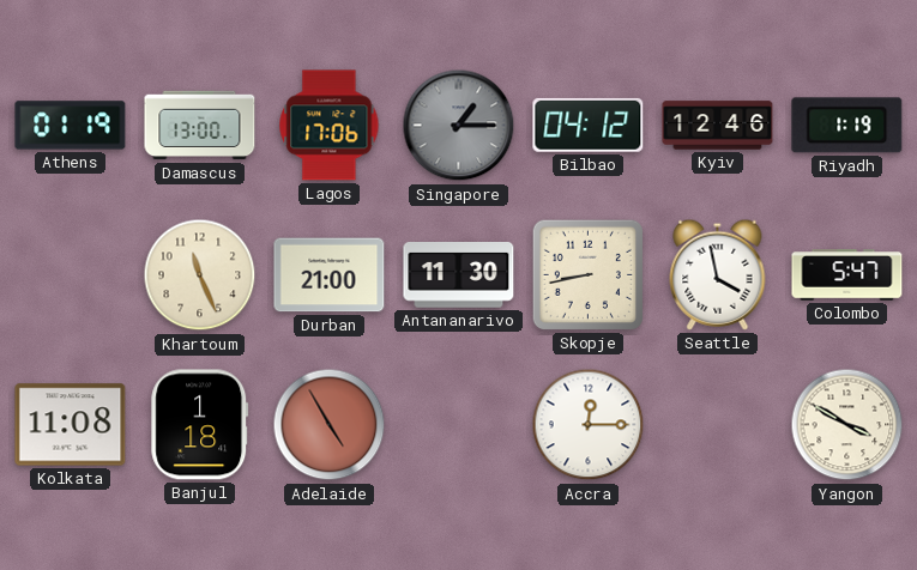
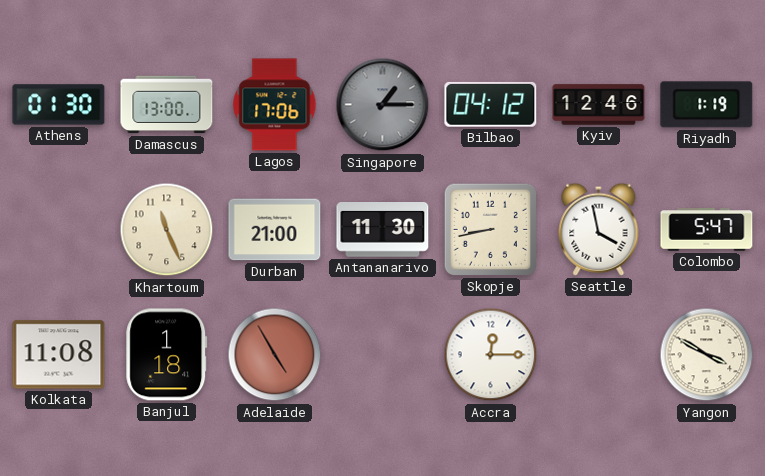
Athens: 01:19 -> 01:30
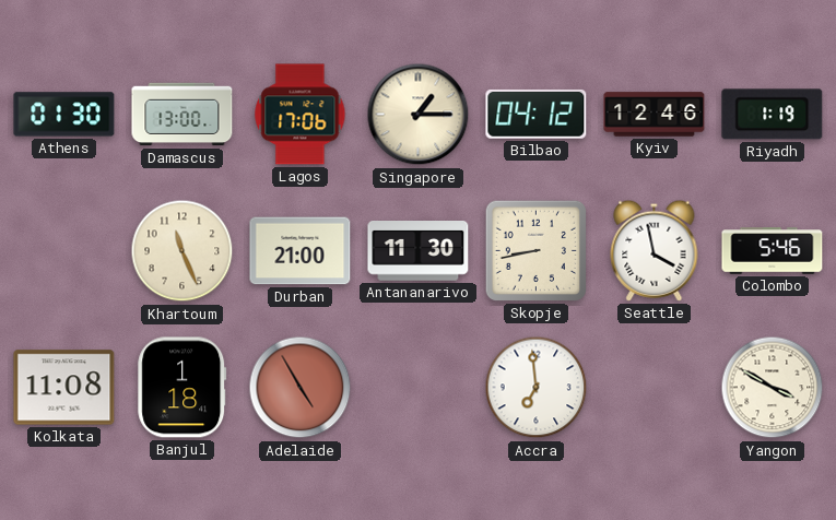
Singapore dial: grey -> cream
Colombo: 5:47 -> 5:46
Accra: 12:15 -> 6:59
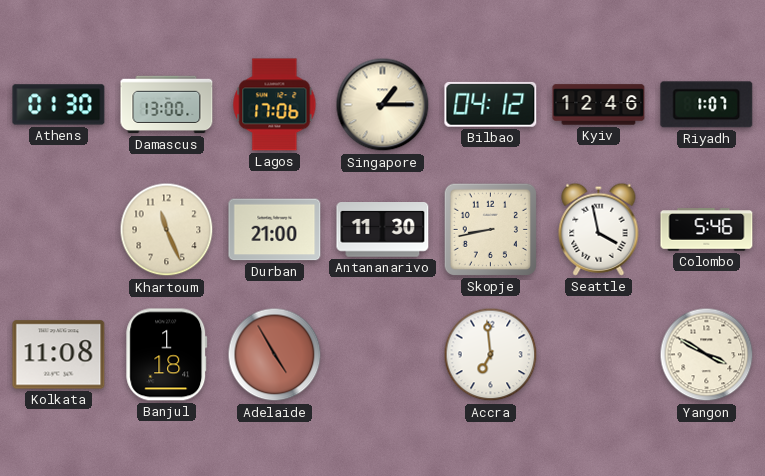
Riyadh: 1:19 -> 1:07
